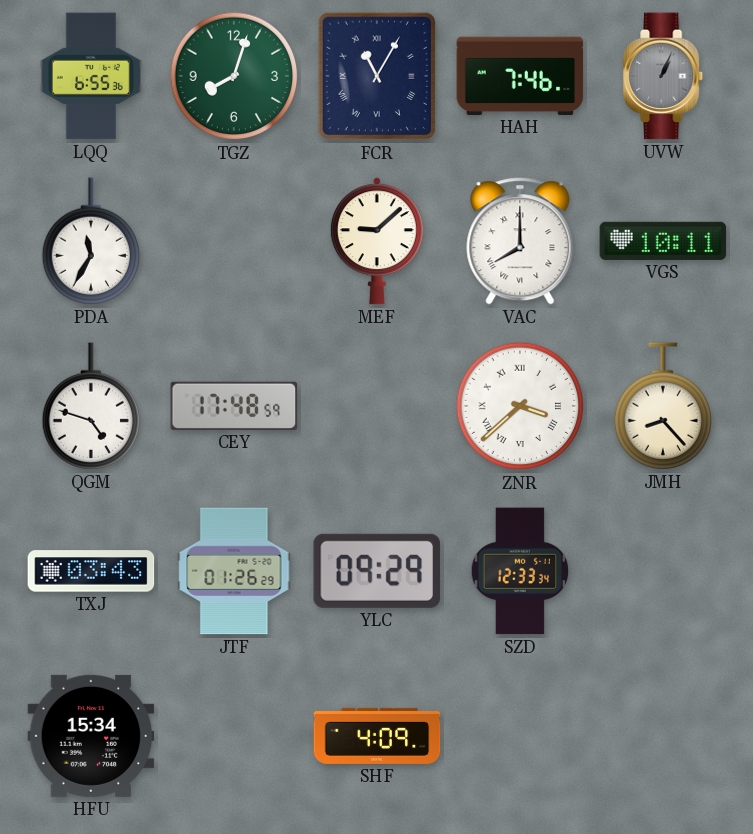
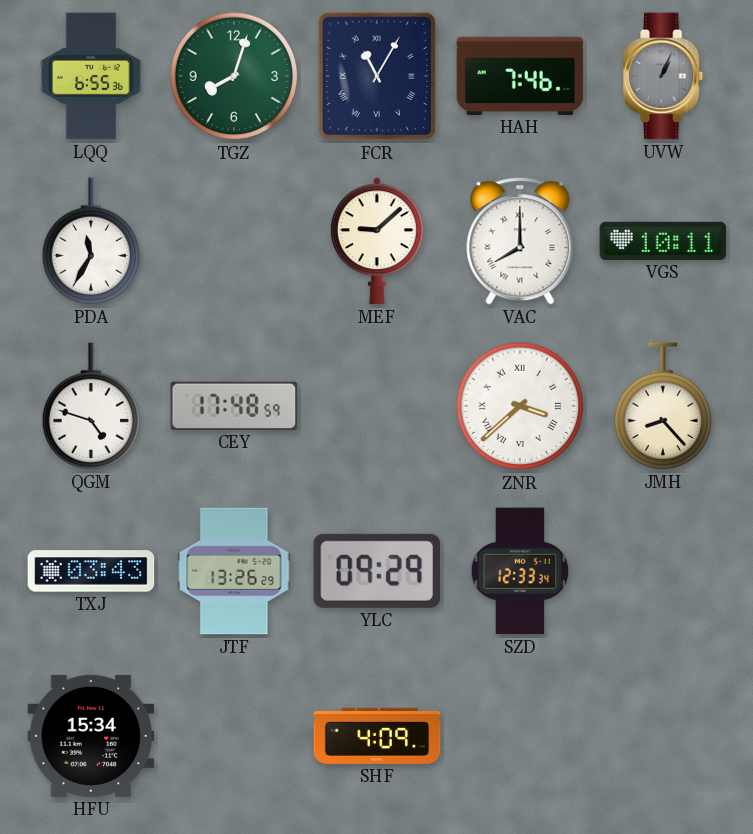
JTF: 01:26 -> 13:26
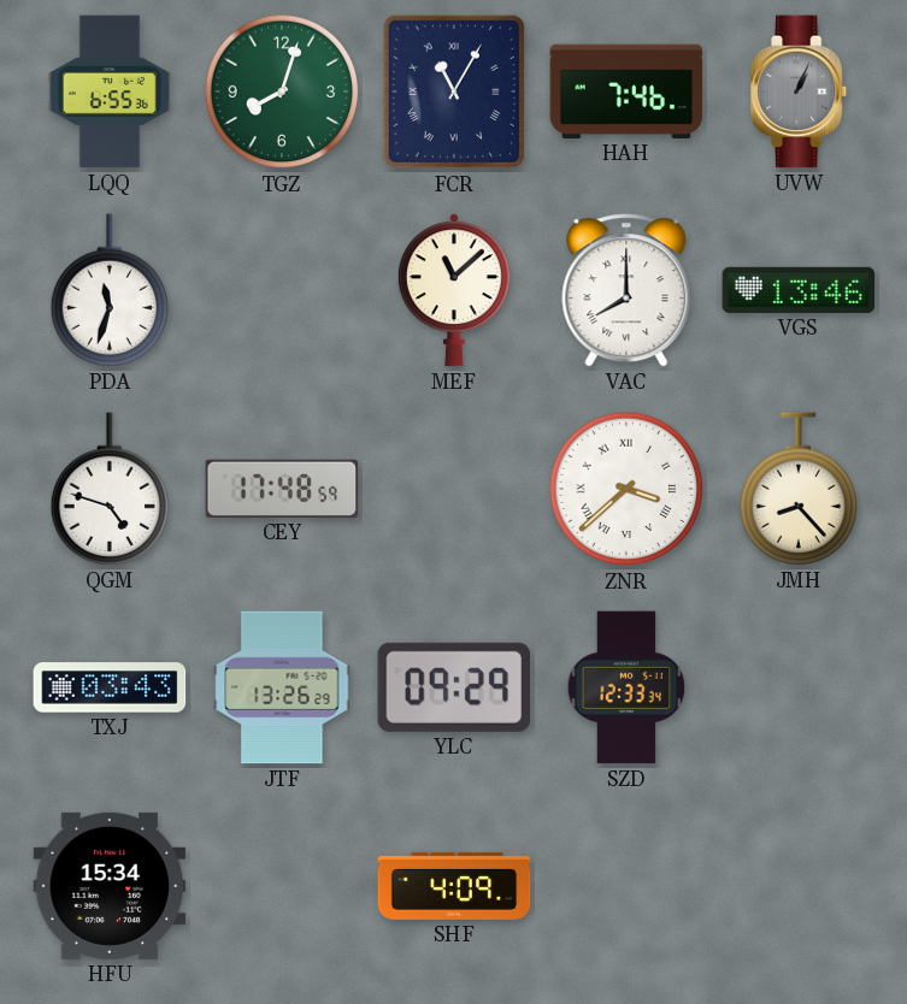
PDA: 11:35 -> 11:33
MEF: 9:08 -> 11:08
VGS: 10:11 -> 13:46
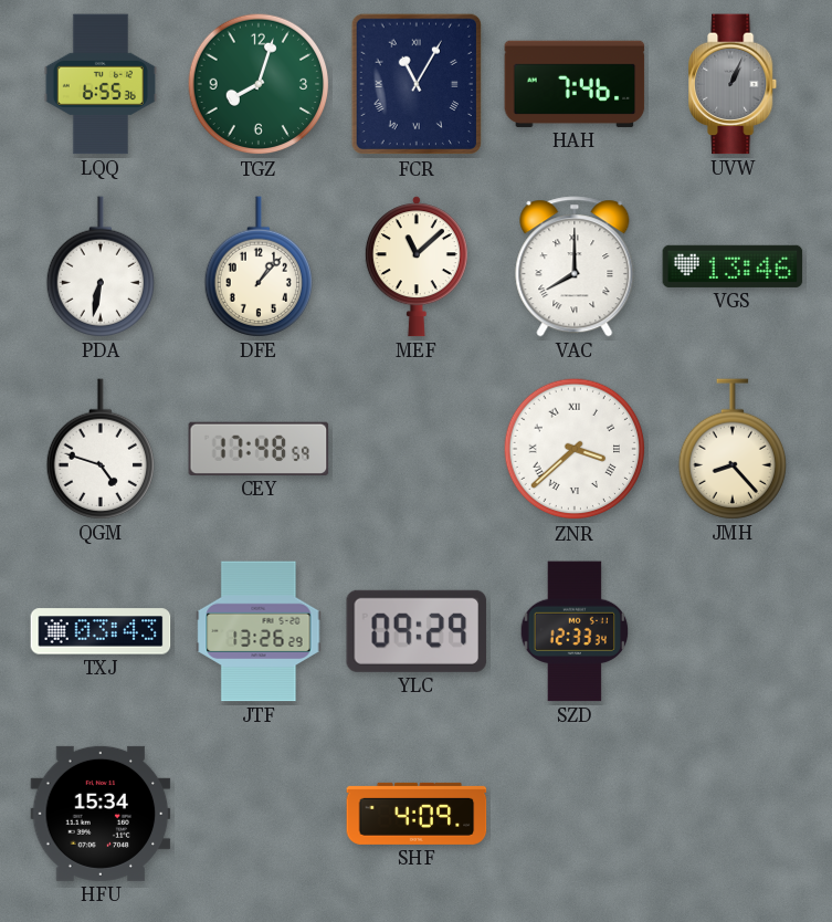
PDA: 11:33 -> 6:32
DFE: none -> 1:07
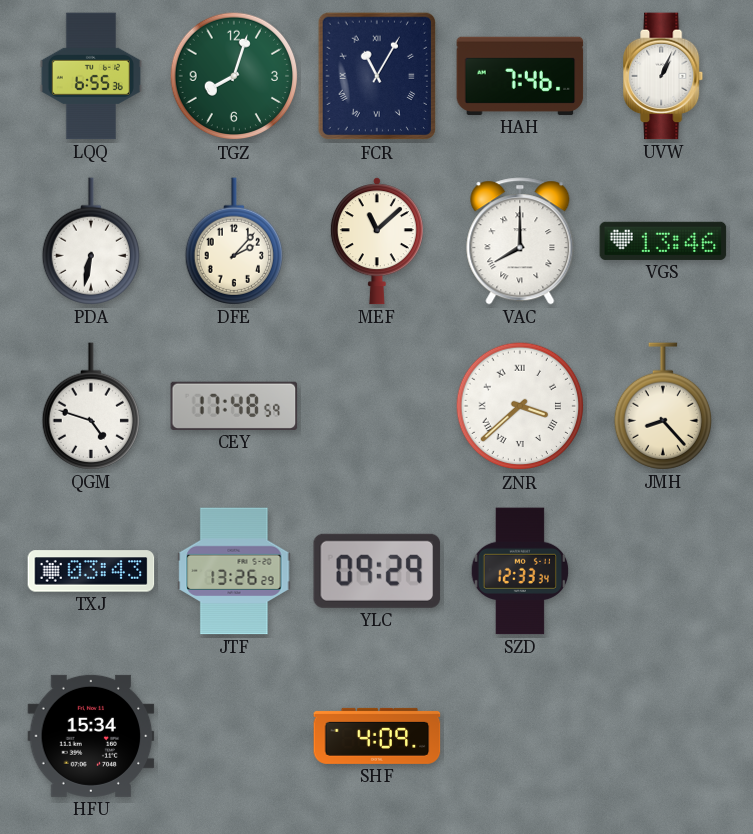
UVW dial: grey -> white
DFE: 1:07 -> 2:07
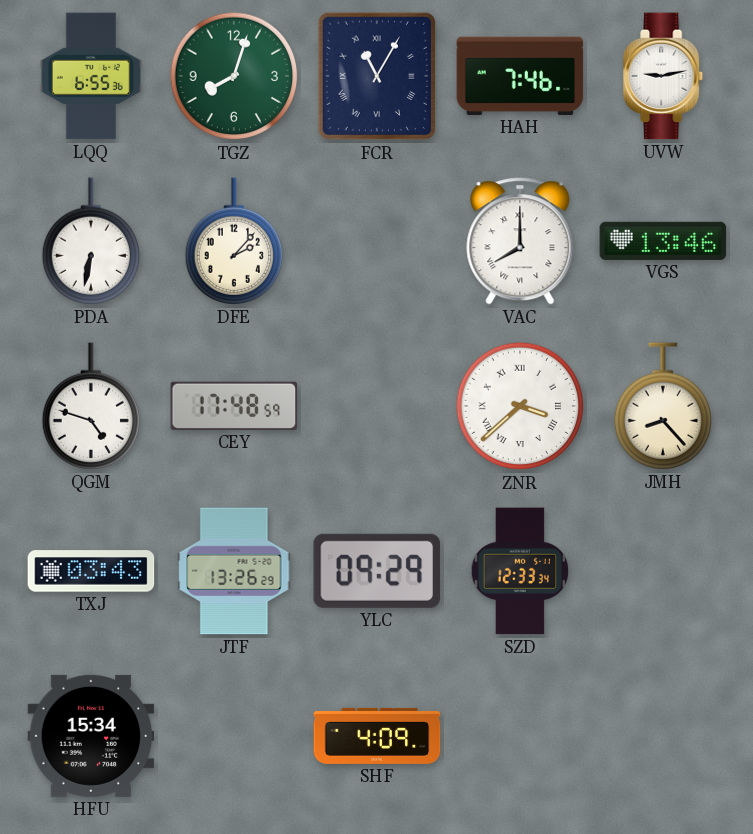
UVW: 1:04 -> 9:13
MEF: 11:08 -> none
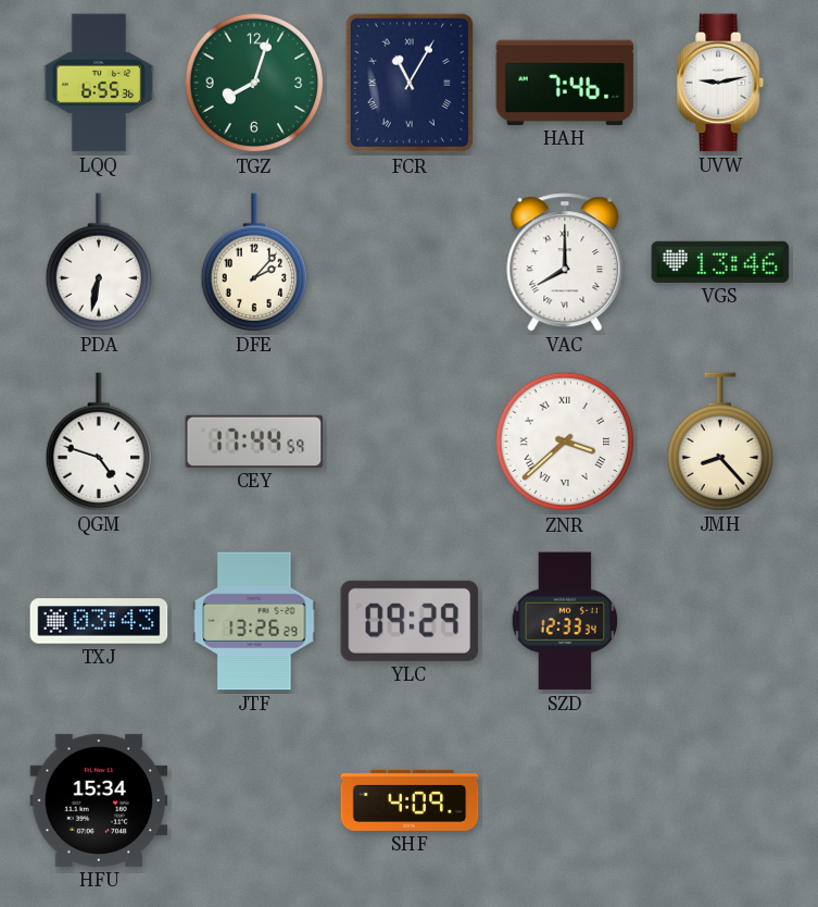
CEY: 17:48 -> 17:44
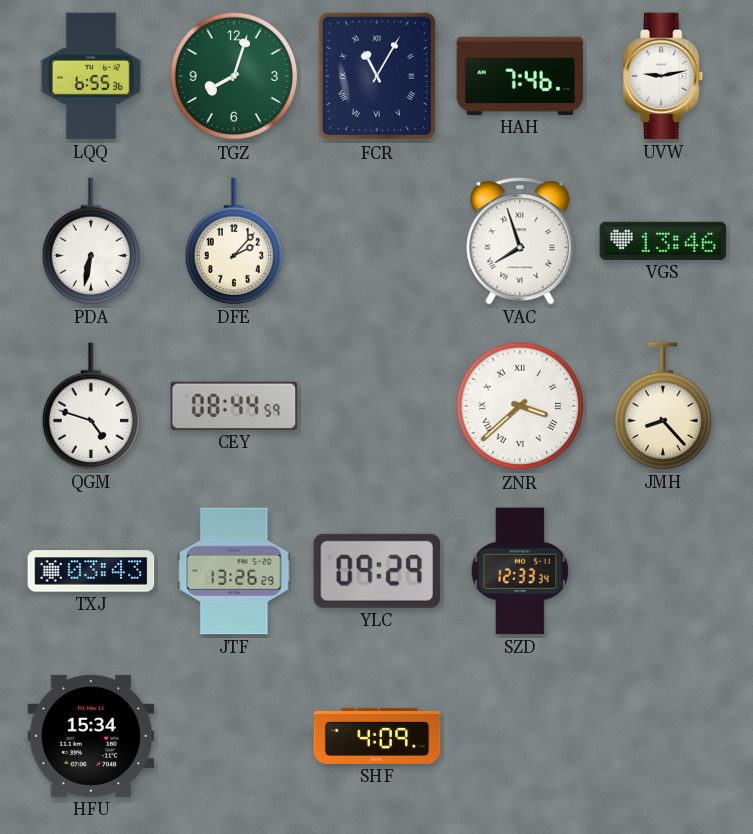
VAC: 8:00 -> 7:57
CEY: 17:44 -> 08:44
